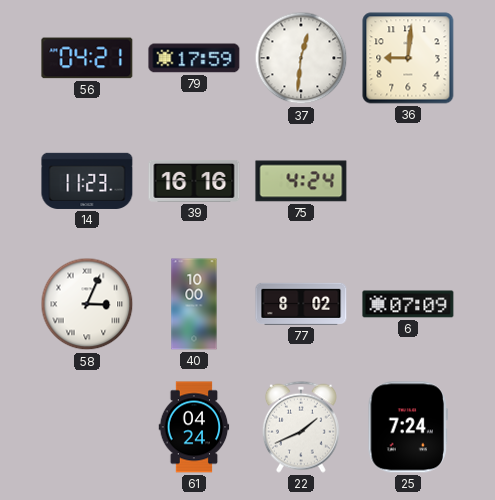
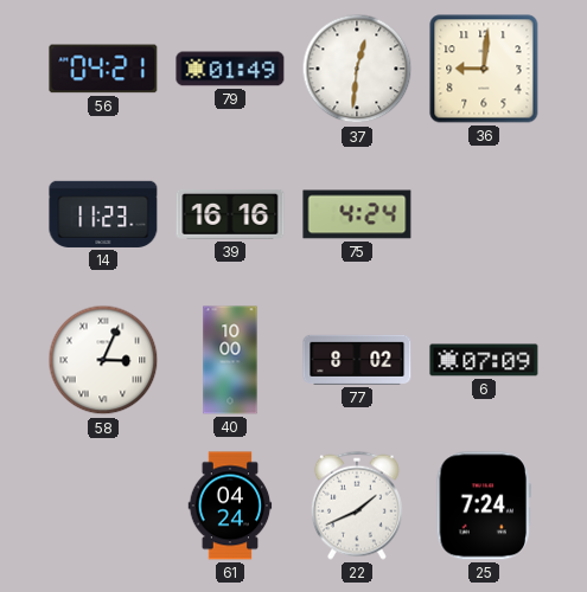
79: 17:59 -> 01:49
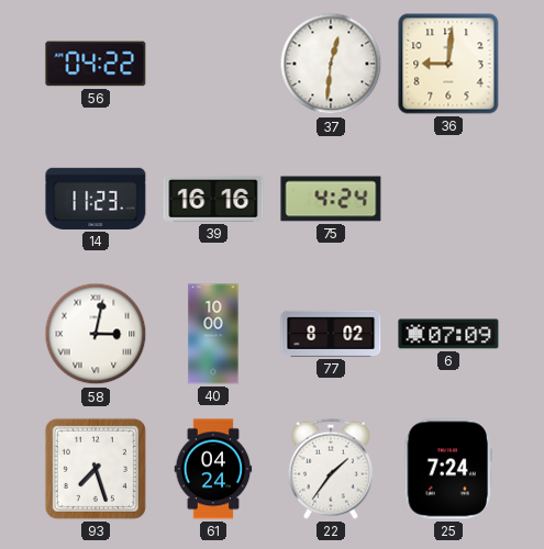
56: 04:21 -> 04:22
79: 01:49 -> none
58: 3:04 -> 3:02
93: none -> 7:27
22: 1:41 -> 1:36
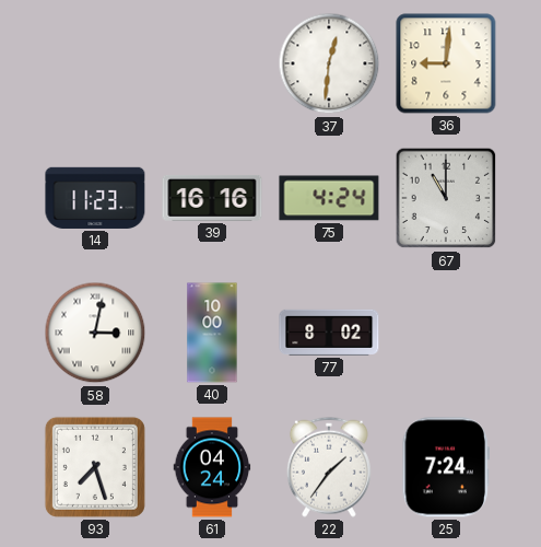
56: 04:22 -> none
67: none -> 11:00
6: 07:09 -> none
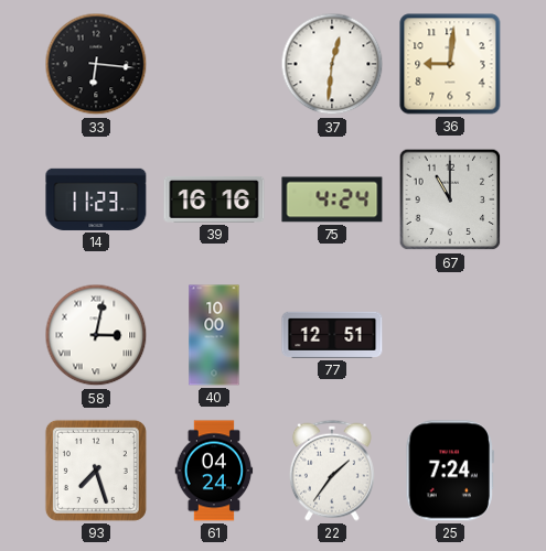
33: none -> 6:16
77: 8:02 -> 12:51
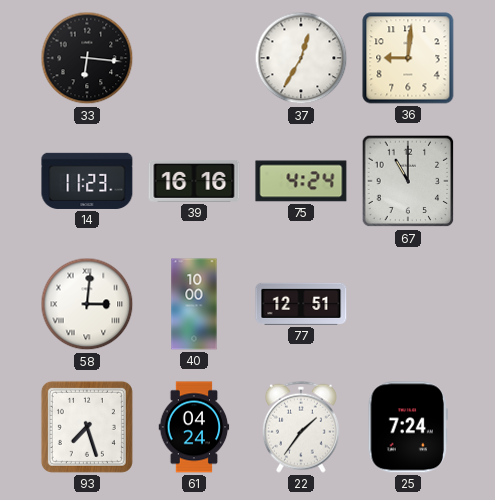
37: 12:31 -> 12:35
58: 3:02 -> 3:01
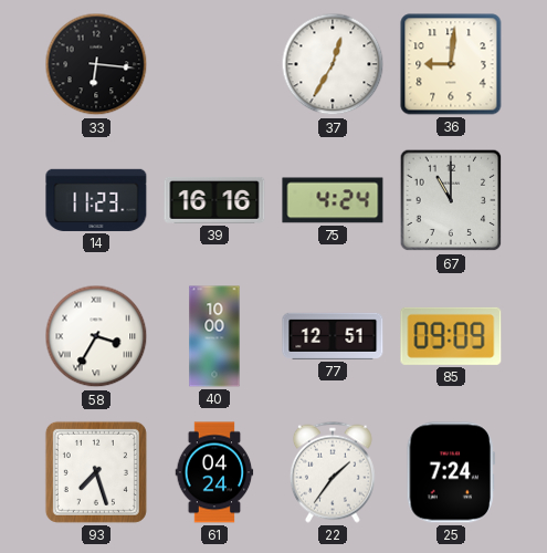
58: 3:01 -> 3:35
85: none -> 09:09
